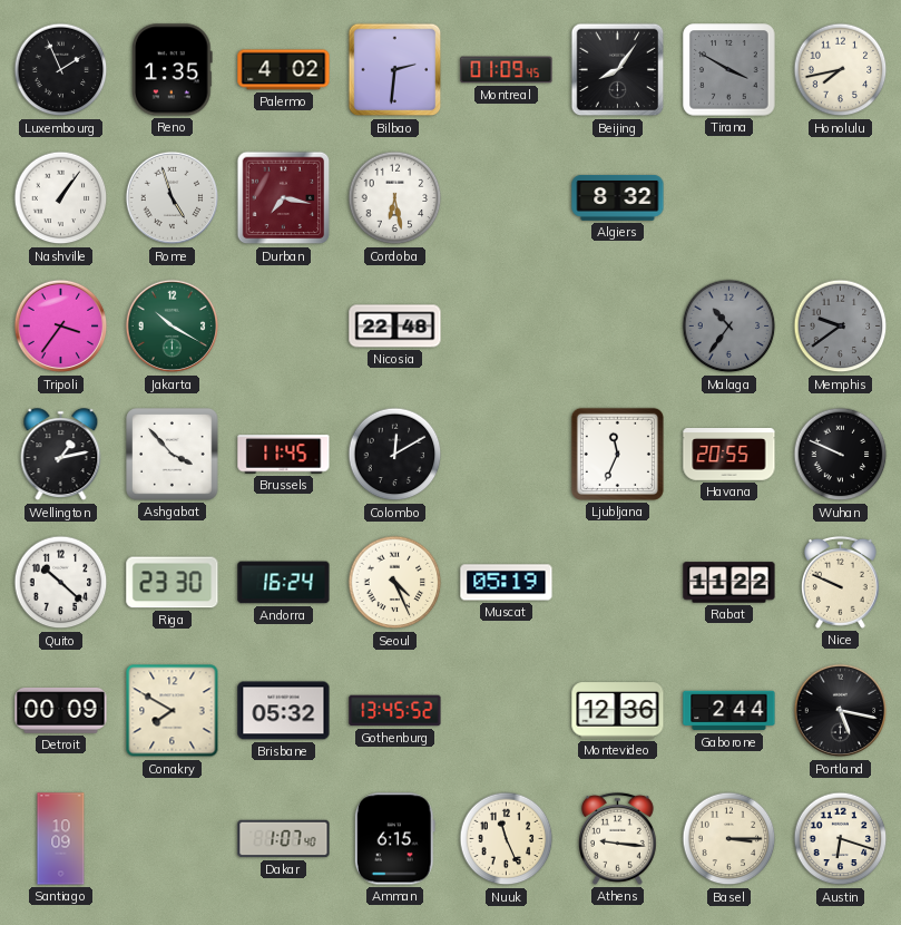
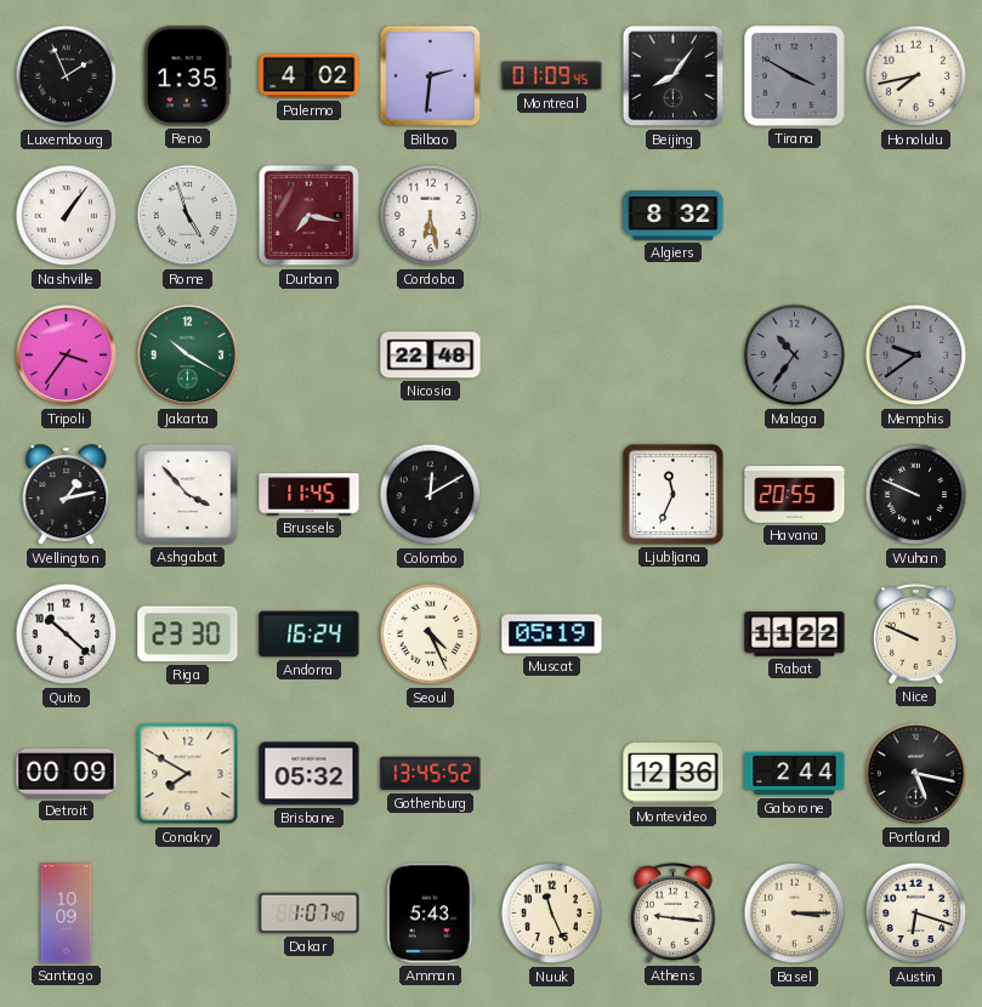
Amman: 6:15 -> 5:43
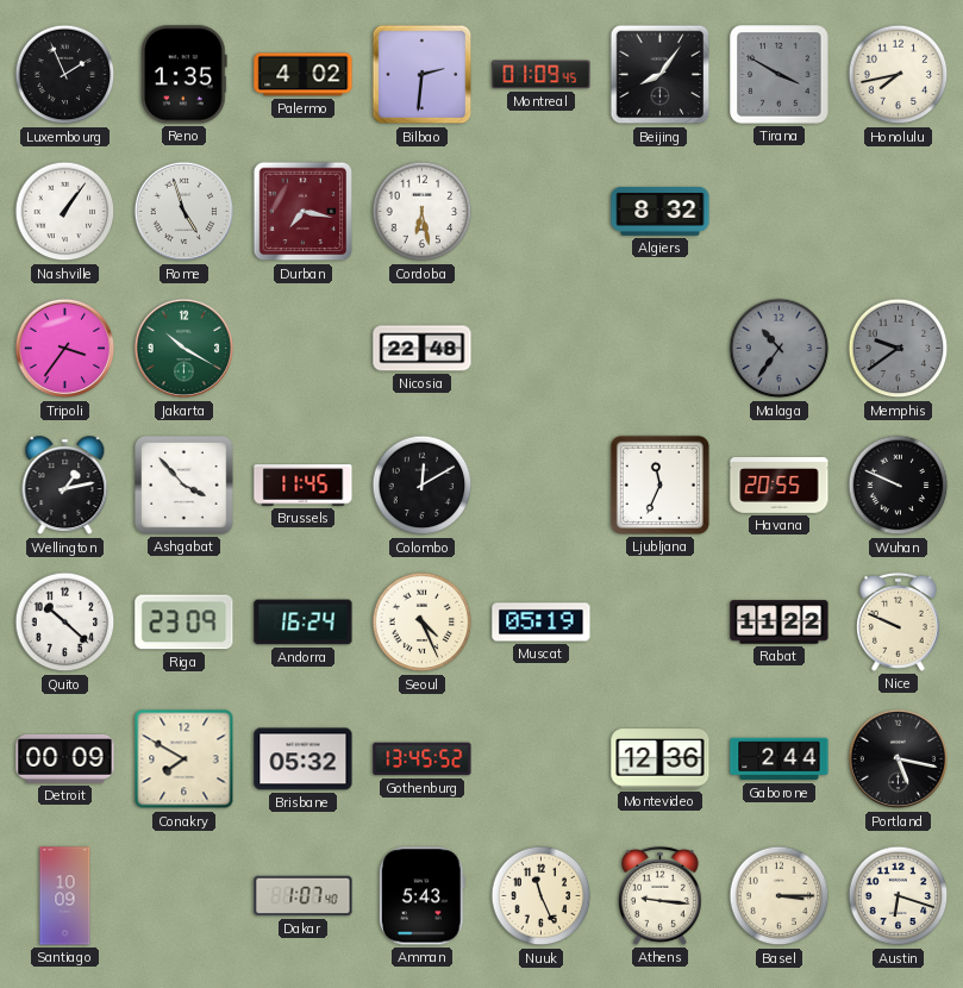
Riga: 23:30 -> 23:09
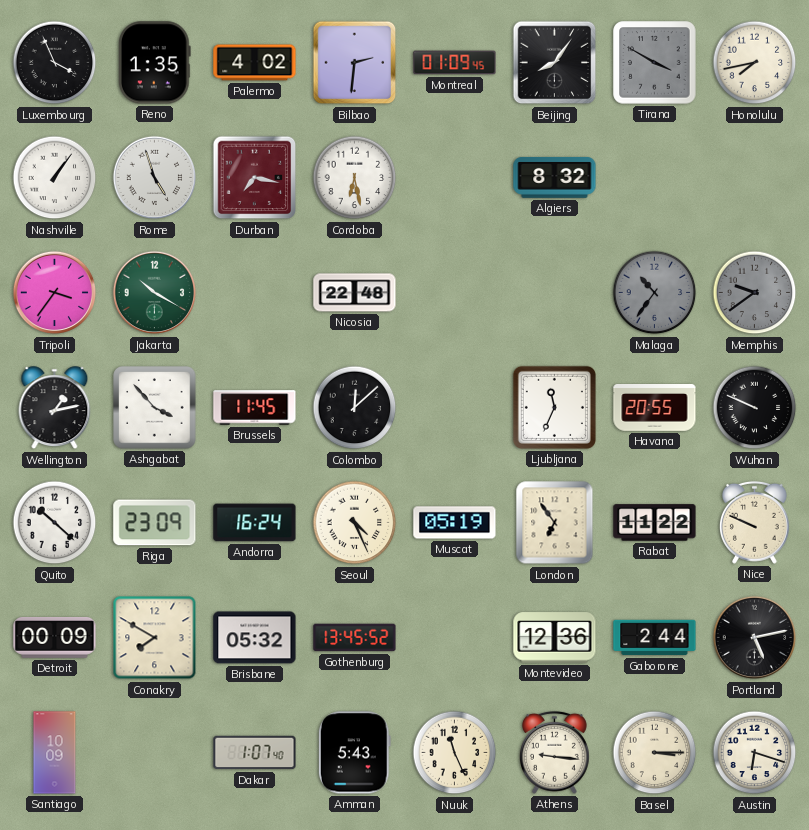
Luxembourg: 1:56 -> 3:56
Colombo: 12:10 -> 12:08
London: none -> 6:54
Portland: 5:17 -> 5:13
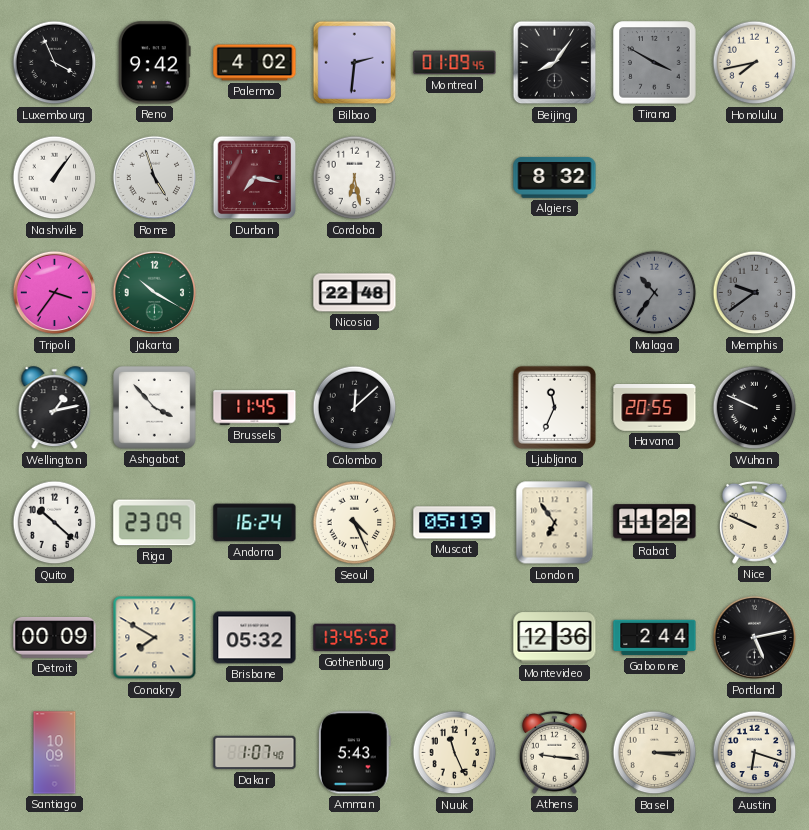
Reno: 1:35 -> 9:42
